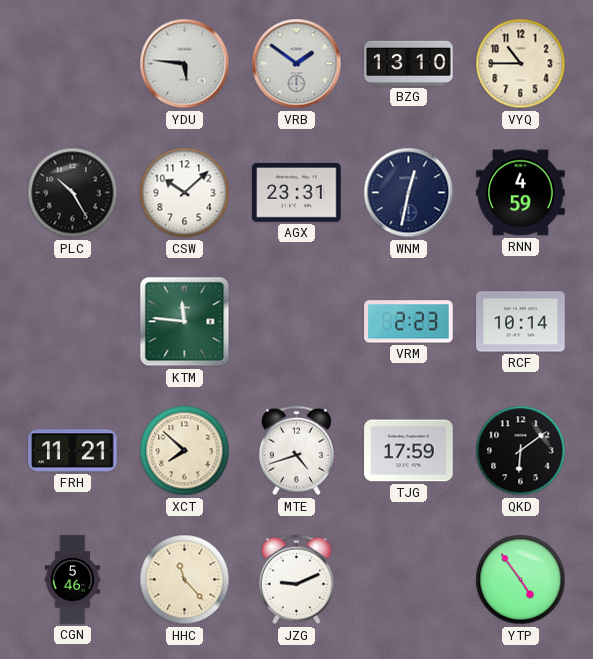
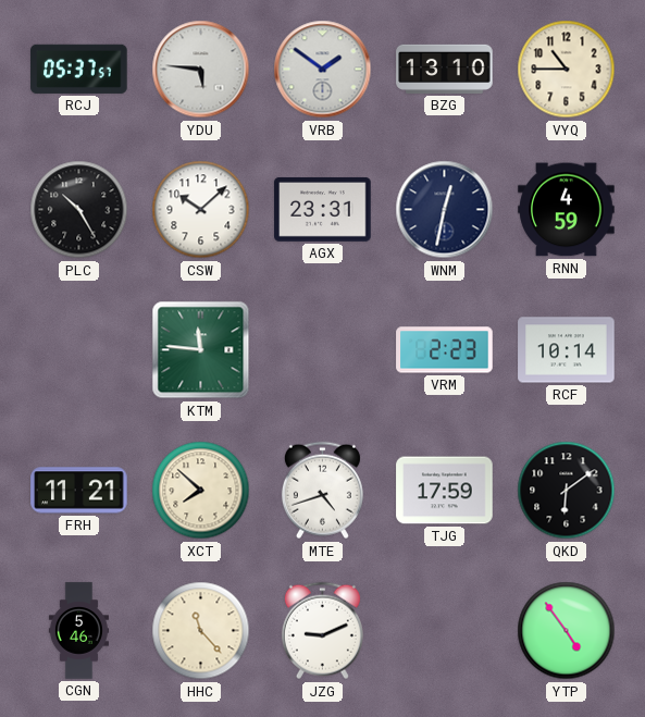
RCJ: none -> 05:37
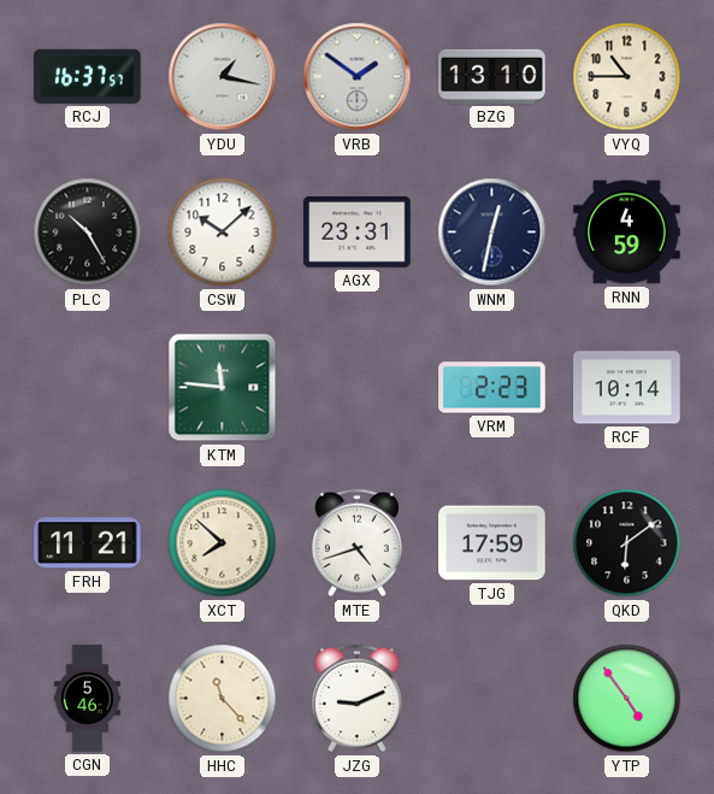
RCJ: 05:37 -> 16:37
YDU: 5:46 -> 1:17
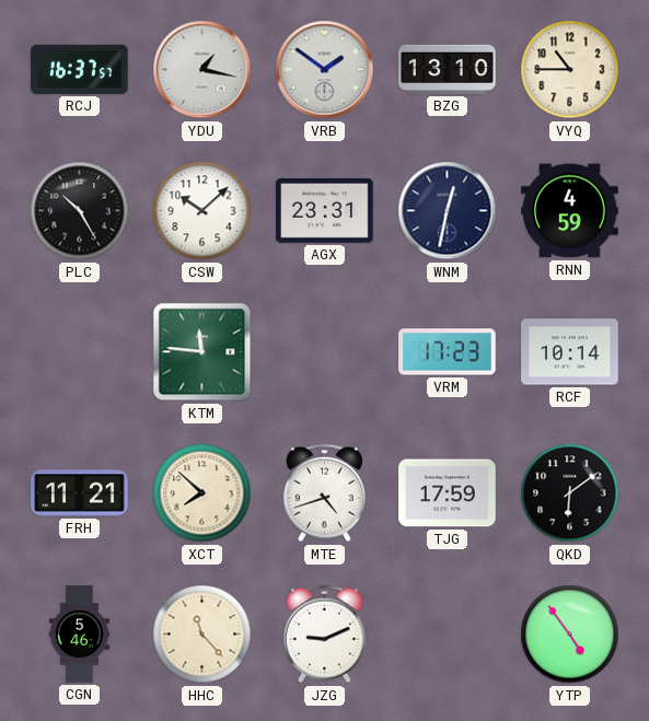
VRM: 2:23 -> 17:23
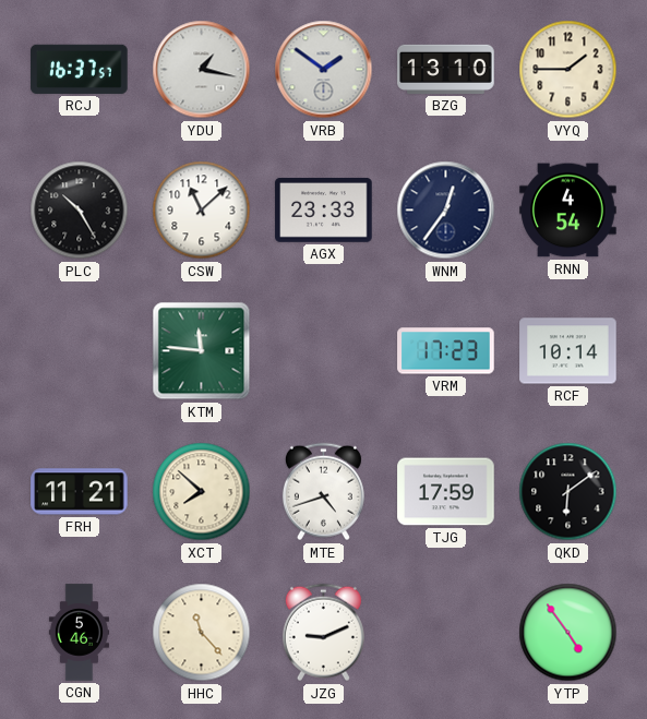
VYQ: 10:45 -> 1:45
CSW: 10:08 -> 11:08
AGX: 23:31 -> 23:33
WNM: 12:32 -> 12:36
RNN: 4:59 -> 4:54
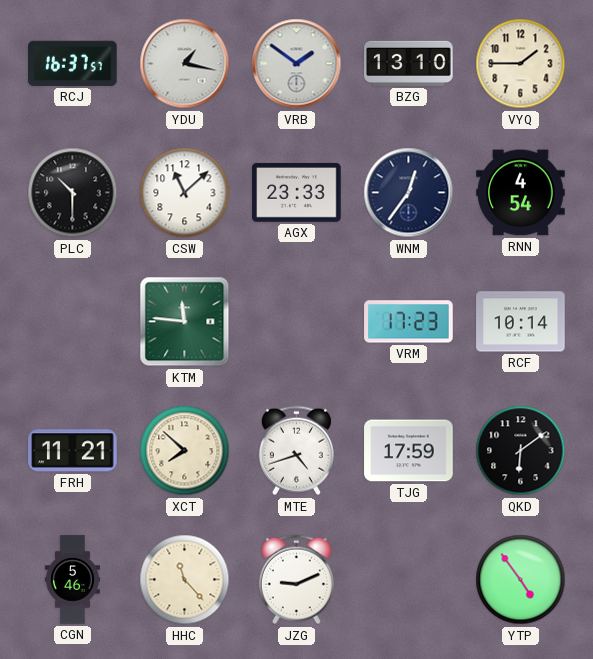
PLC: 10:25 -> 10:30
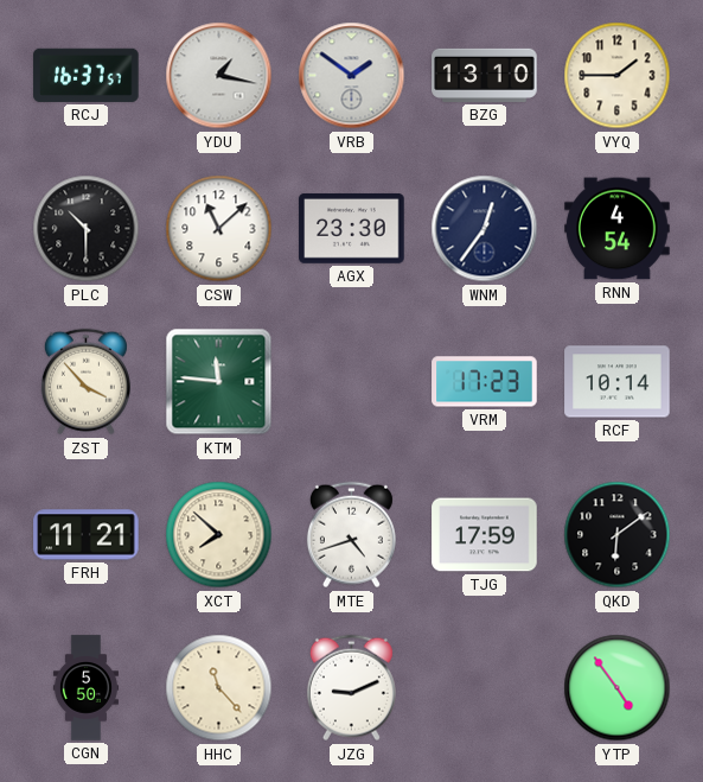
AGX: 23:33 -> 23:30
ZST: none -> 3:53
CGN: 5:46 -> 5:50
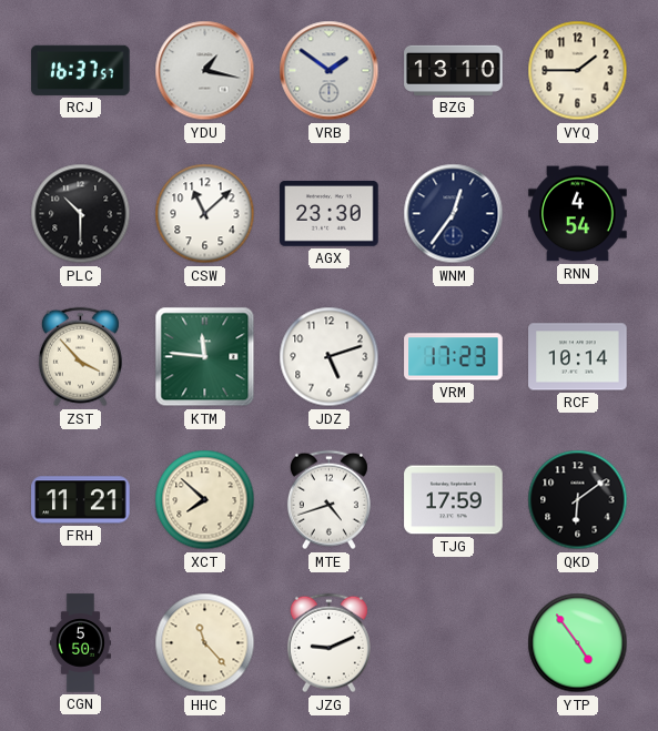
JDZ: none -> 5:12
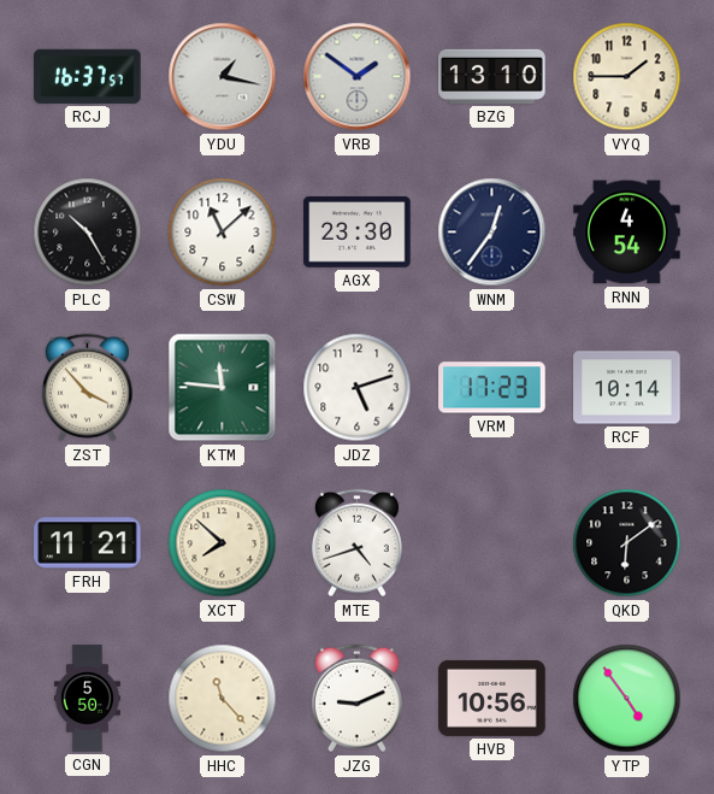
PLC: 10:30 -> 10:25
TJG: 17:59 -> none
HVB: none -> 10:56
